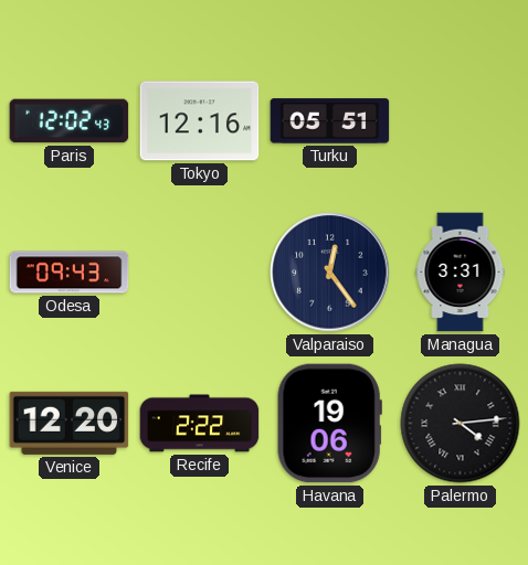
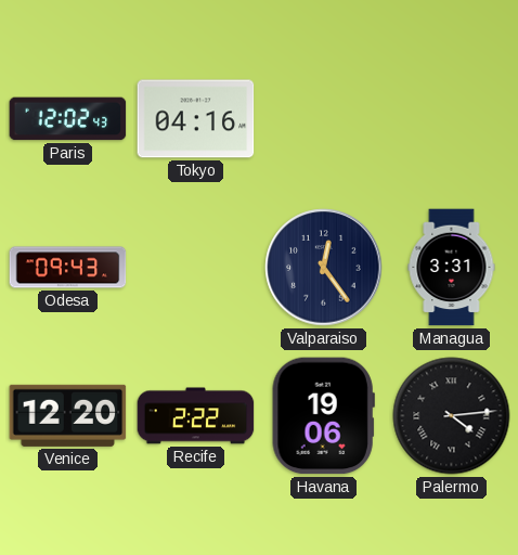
Tokyo: 12:16 -> 04:16
Turku: 05:51 -> none
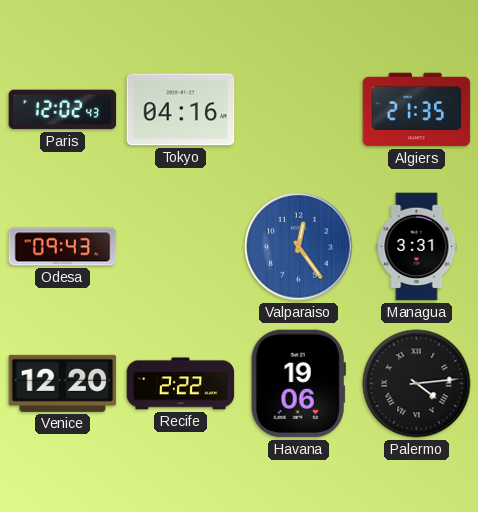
Algiers: none -> 21:35
Valparaiso dial: navy -> blue
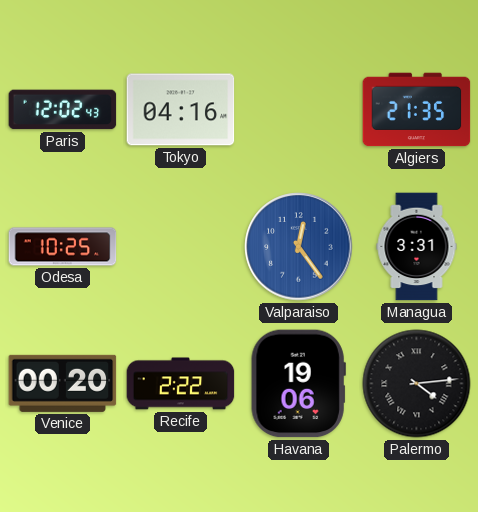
Odesa: 09:43 -> 10:25
Venice: 12:20 -> 00:20
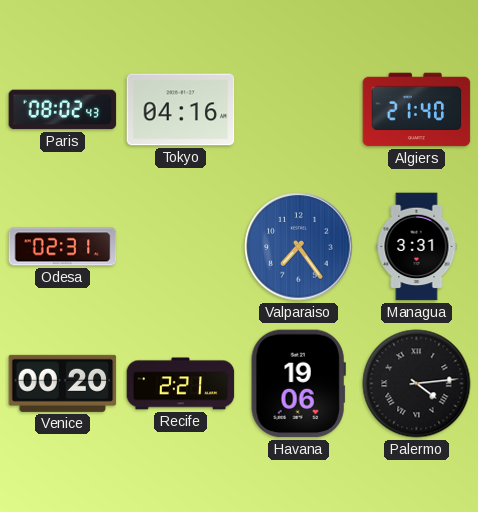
Paris: 12:02 -> 08:02
Algiers: 21:35 -> 21:40
Odesa: 10:25 -> 02:31
Valparaiso: 12:24 -> 7:24
Recife: 2:22 -> 2:21
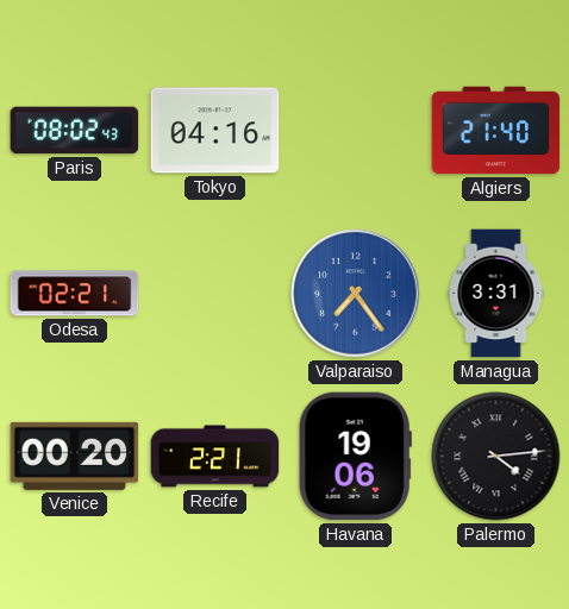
Odesa: 02:31 -> 02:21
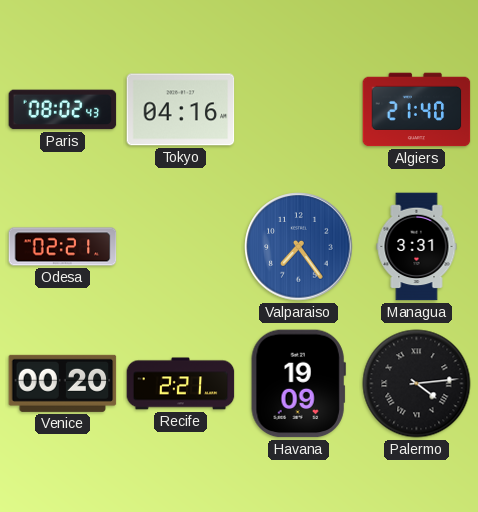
Havana: 19:06 -> 19:09
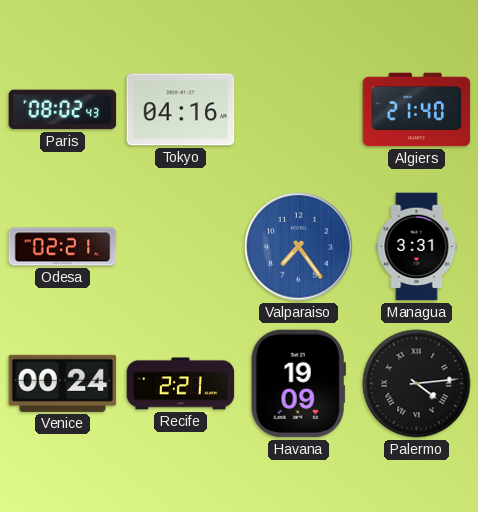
Venice: 00:20 -> 00:24
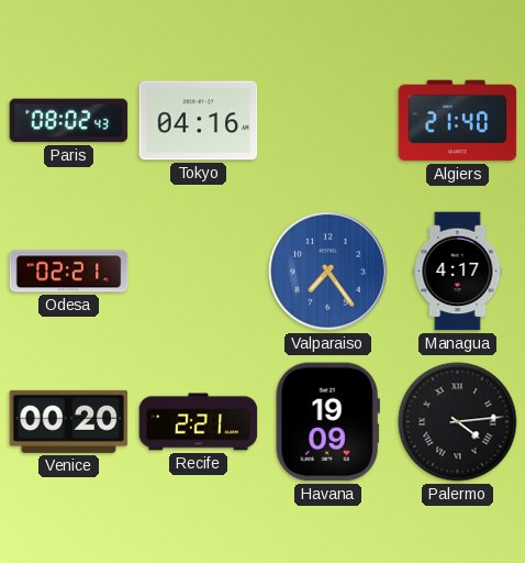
Managua: 3:31 -> 4:17
Venice: 00:24 -> 00:20
